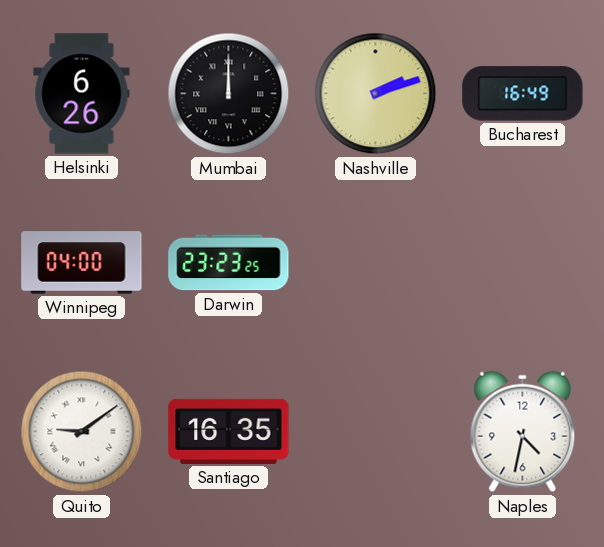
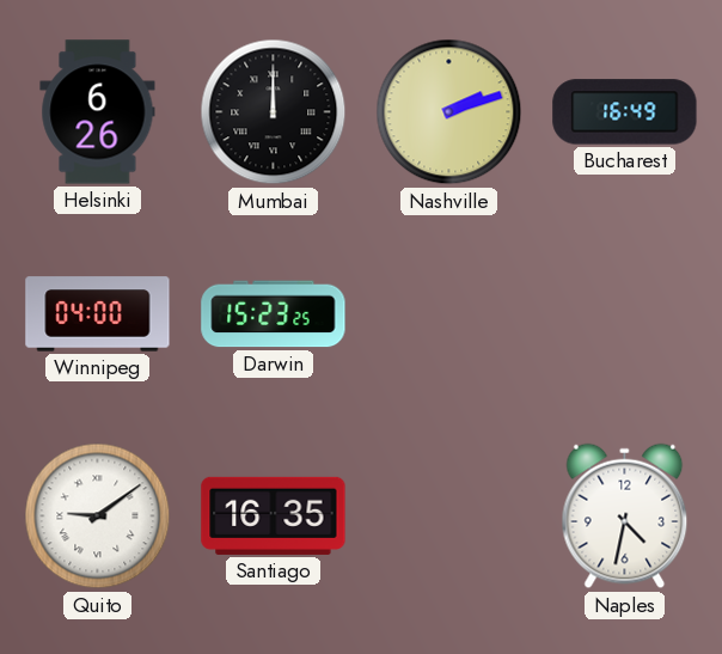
Darwin: 23:23 -> 15:23
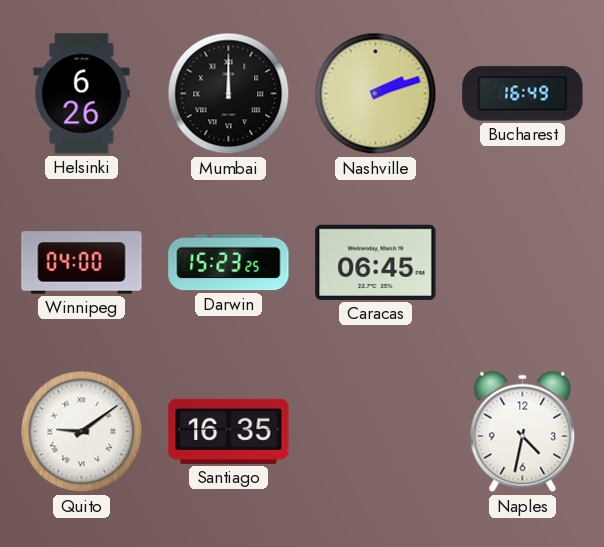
Caracas: none -> 06:45
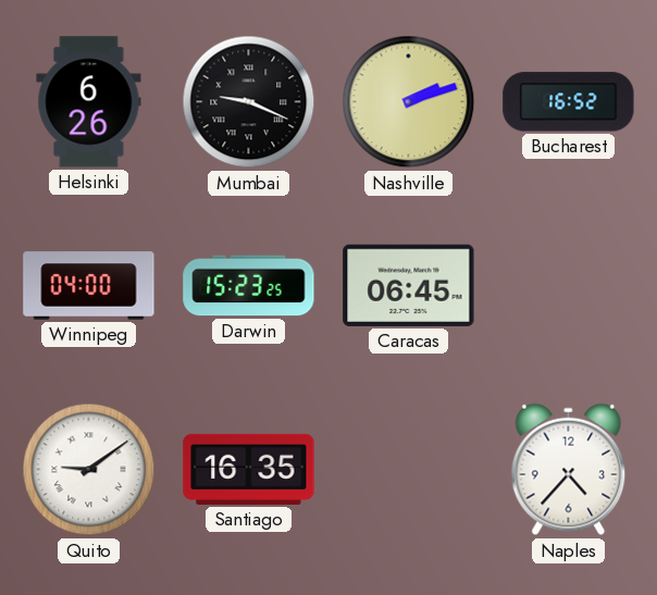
Mumbai: 12:00 -> 9:19
Bucharest: 16:49 -> 16:52
Naples: 4:32 -> 4:37
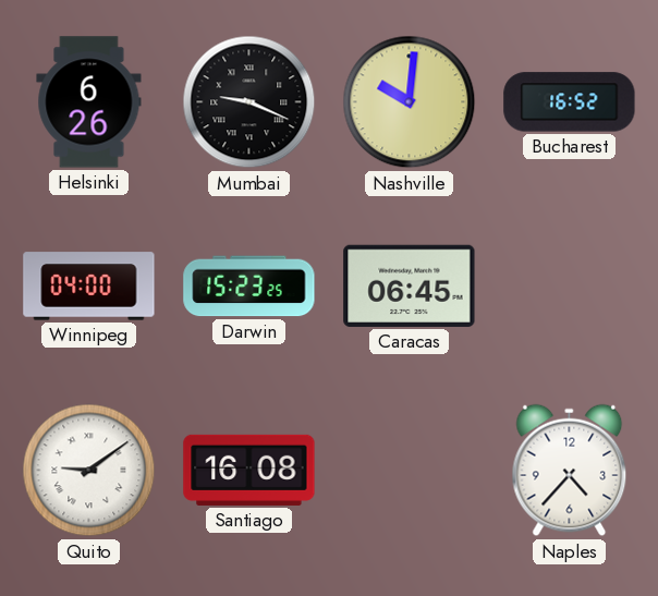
Nashville: 2:12 -> 10:01
Santiago: 16:35 -> 16:08
